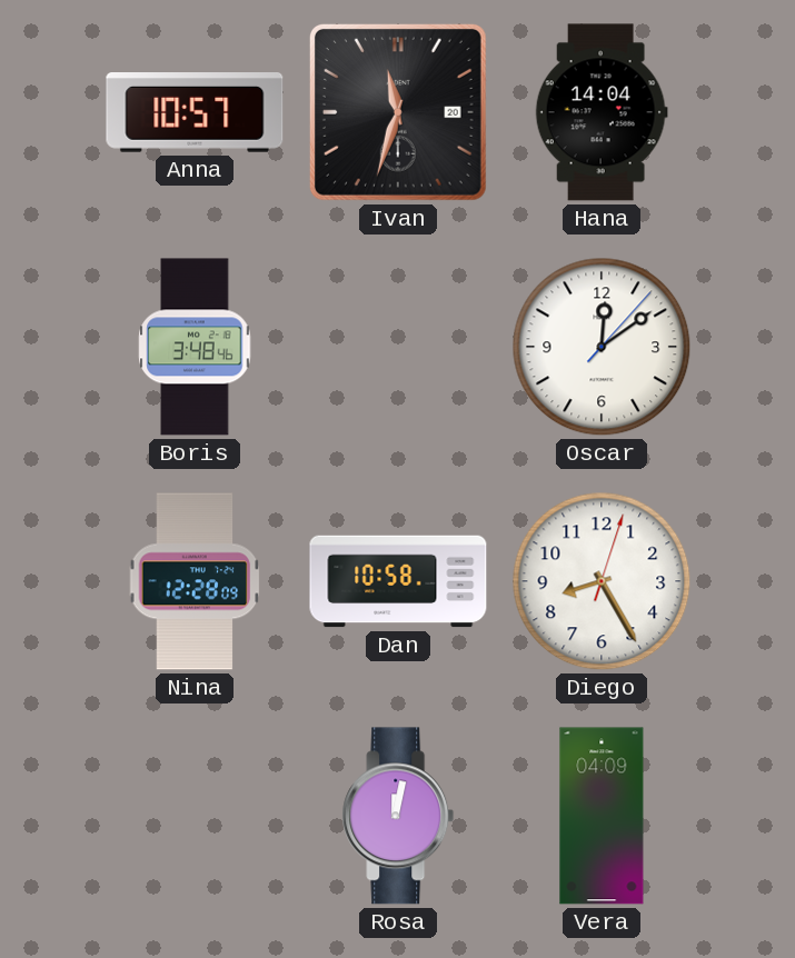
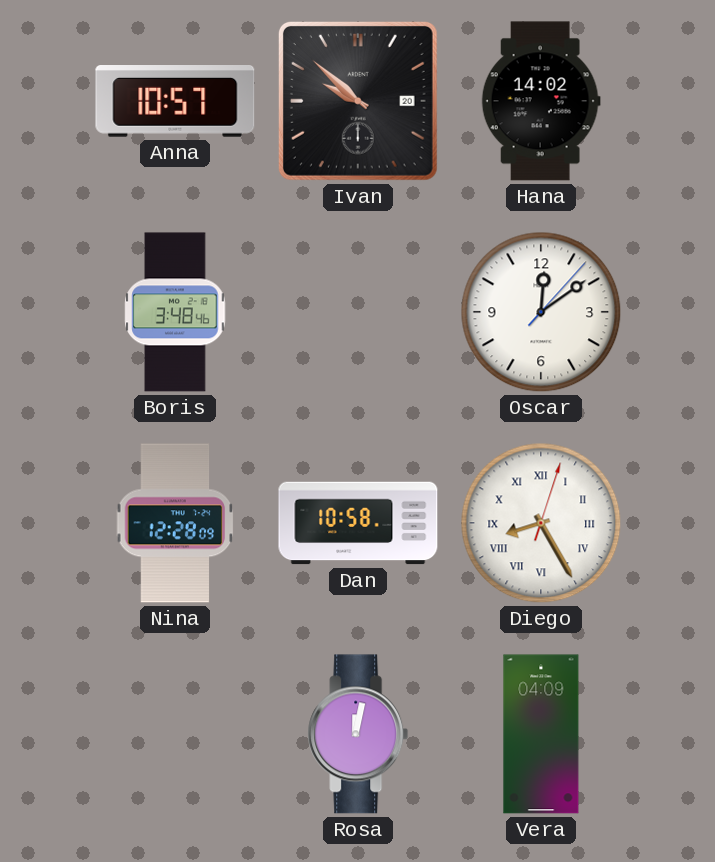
Ivan: 11:33 -> 9:52
Hana: 14:04 -> 14:02
Diego numerals: Arabic -> Roman
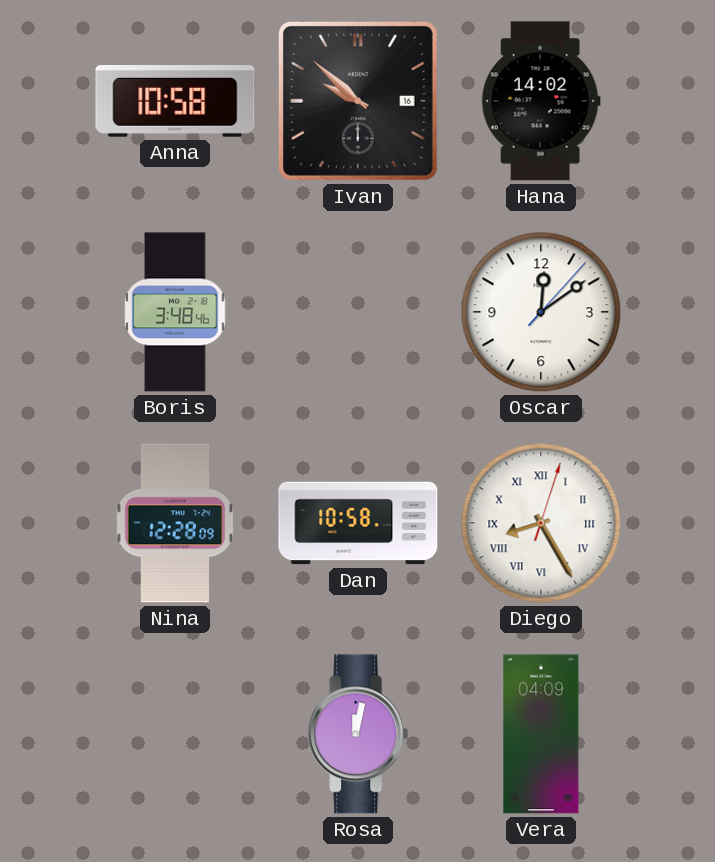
Anna: 10:57 -> 10:58
Ivan date: 20 -> 16
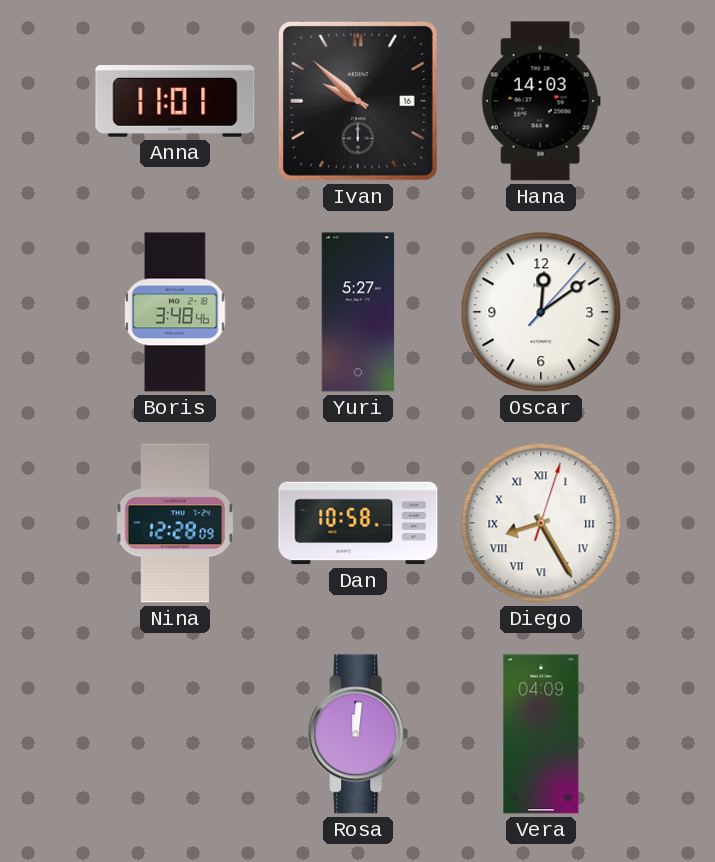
Anna: 10:58 -> 11:01
Hana: 14:02 -> 14:03
Yuri: none -> 5:27
Rosa: 12:02 -> 12:01
